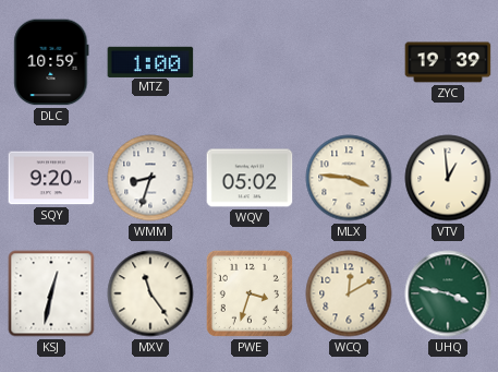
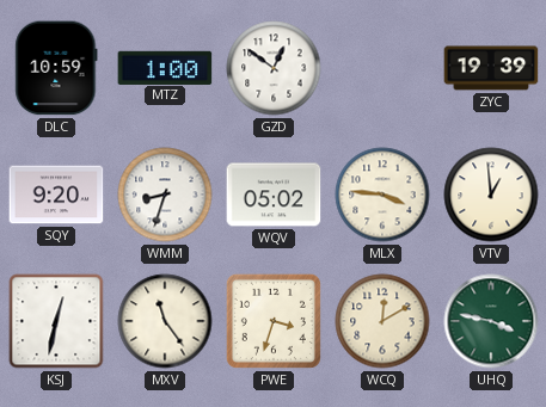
GZD: none -> 12:51
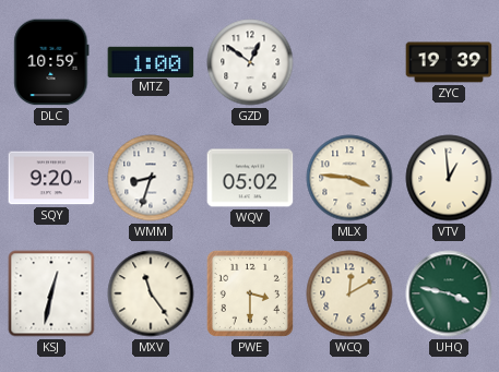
PWE: 3:33 -> 3:30
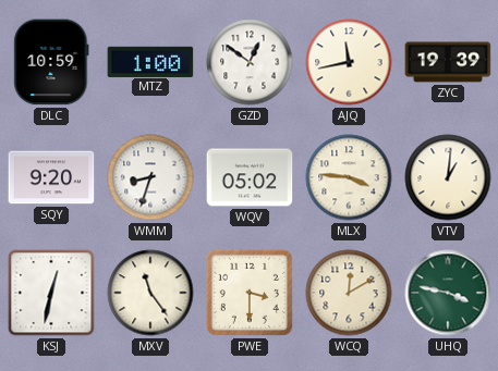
AJQ: none -> 11:43
VTV: 12:59 -> 1:01
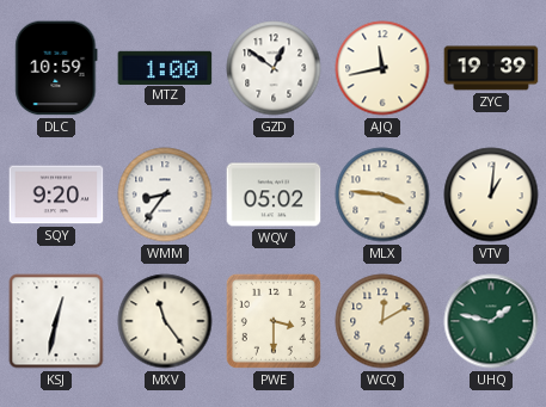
WMM: 8:33 -> 8:36
UHQ: 3:47 -> 1:47
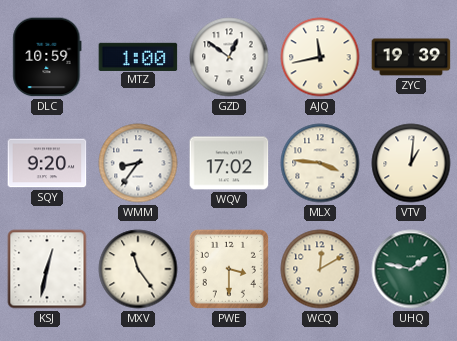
WQV: 05:02 -> 17:02
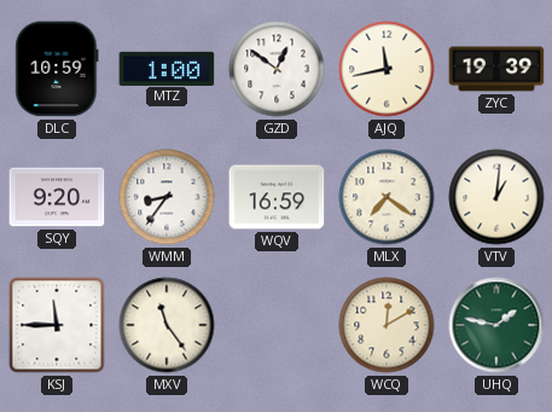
WQV: 17:02 -> 16:59
MLX: 3:46 -> 7:21
KSJ: 12:32 -> 11:45
PWE: 3:30 -> none
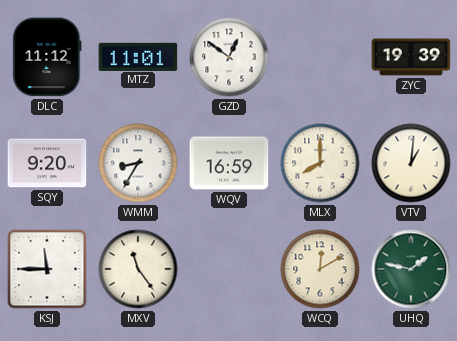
DLC: 10:59 -> 11:12
MTZ: 1:00 -> 11:01
AJQ: 11:43 -> none
WMM: 8:36 -> 8:35
MLX: 7:21 -> 8:00
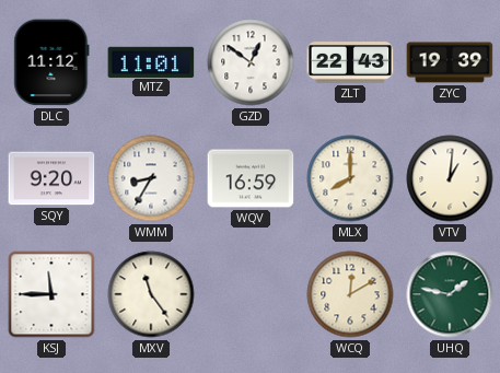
ZLT: none -> 22:43
